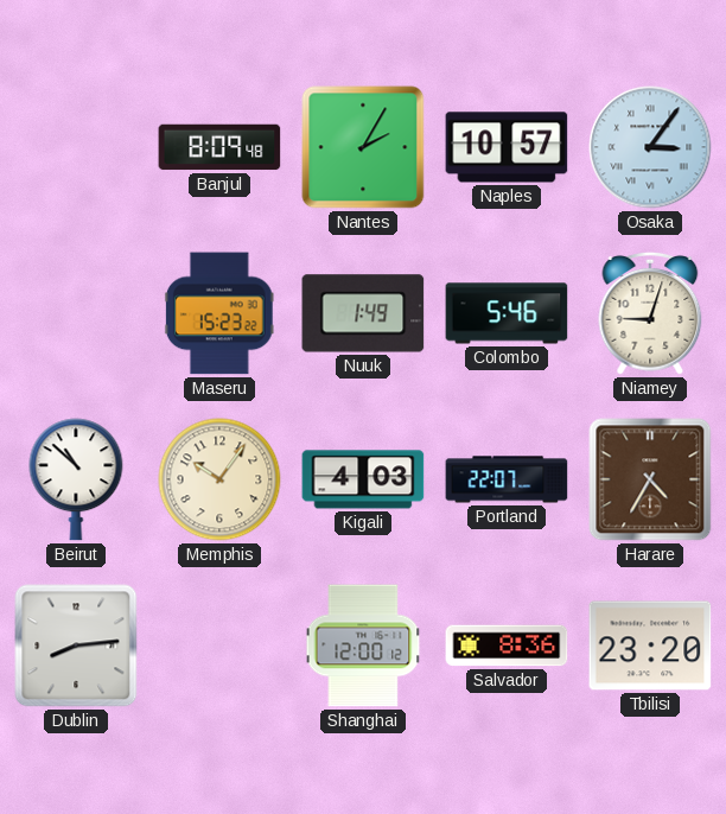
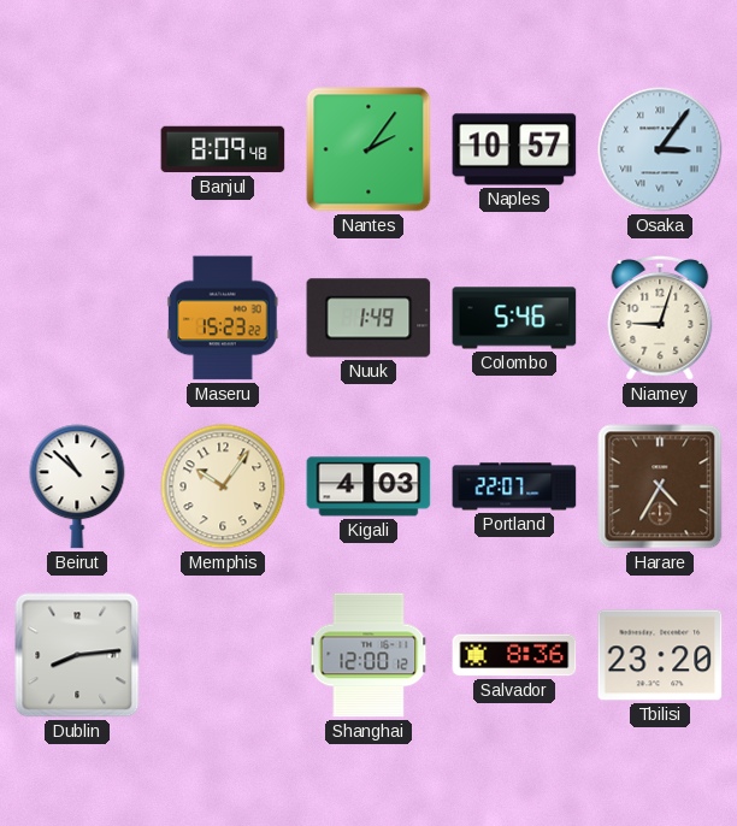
Nantes: 2:05 -> 2:06
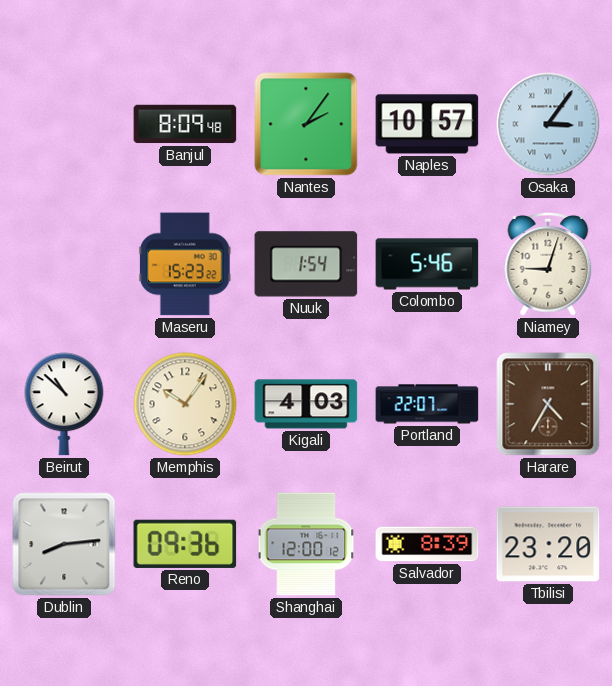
Nuuk: 1:49 -> 1:54
Reno: none -> 09:36
Salvador: 8:36 -> 8:39
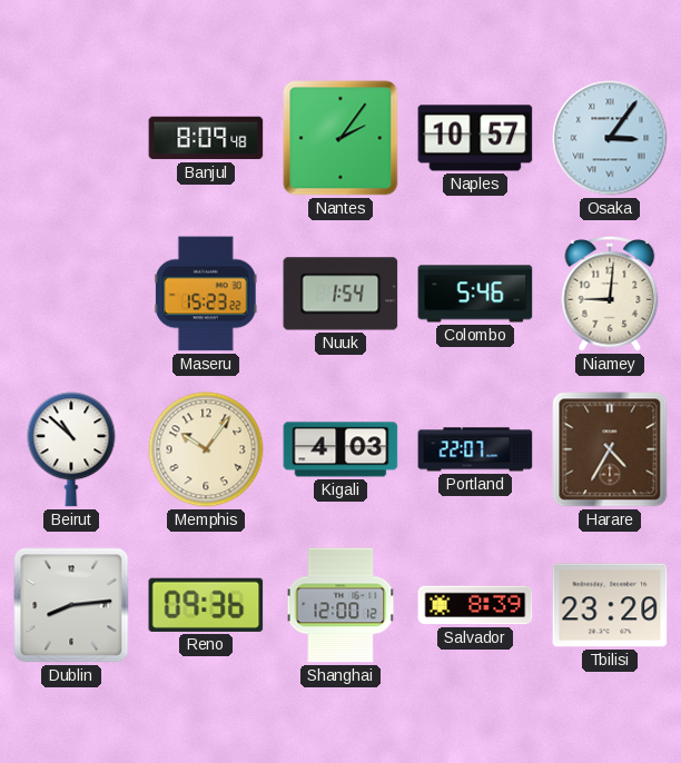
Niamey: 9:03 -> 9:01
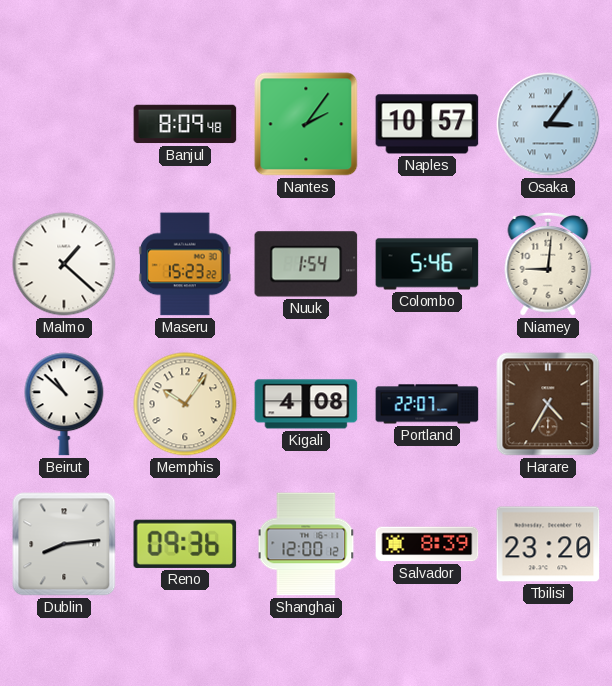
Malmo: none -> 1:22
Kigali: 4:03 -> 4:08
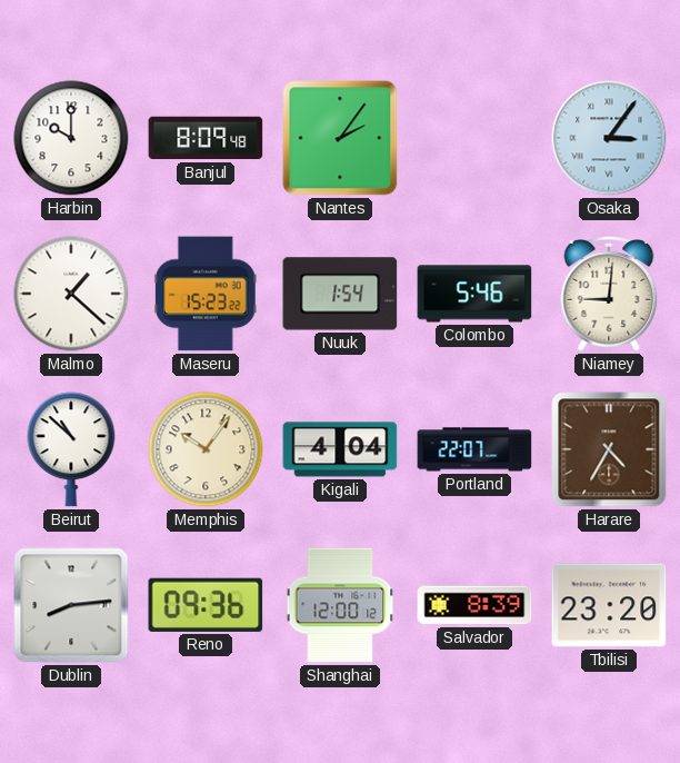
Harbin: none -> 10:00
Naples: 10:57 -> none
Kigali: 4:08 -> 4:04
